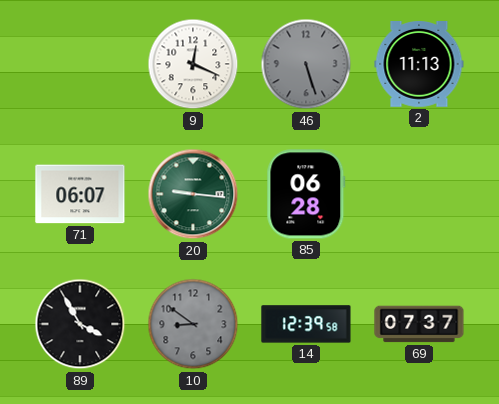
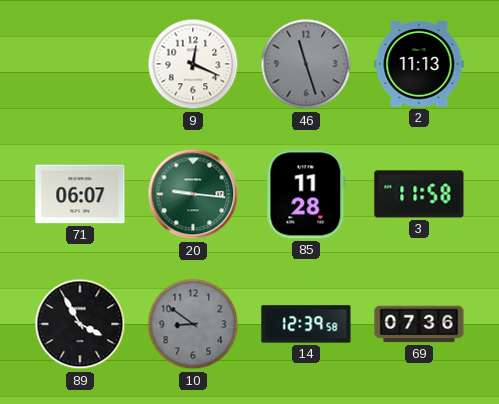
46: 5:27 -> 11:27
85: 06:28 -> 11:28
3: none -> 11:58
69: 07:37 -> 07:36
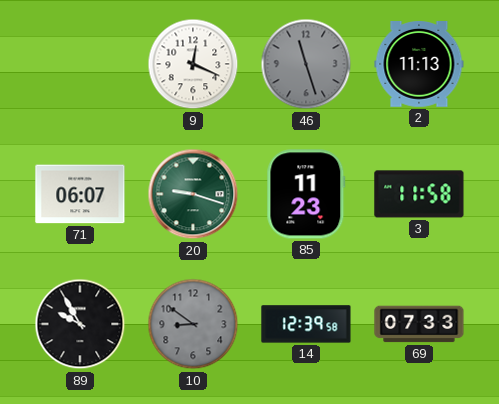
20: 9:16 -> 9:18
85: 11:28 -> 11:23
89: 3:55 -> 9:55
69: 07:36 -> 07:33
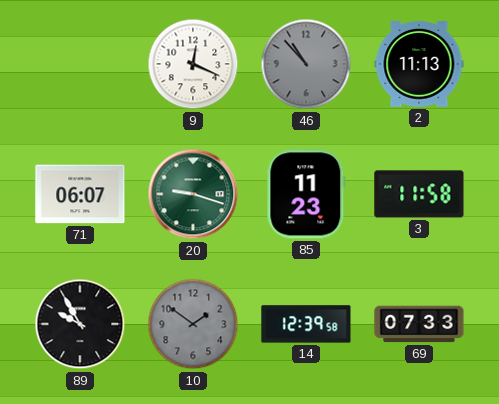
46: 11:27 -> 10:53
10: 8:51 -> 1:51
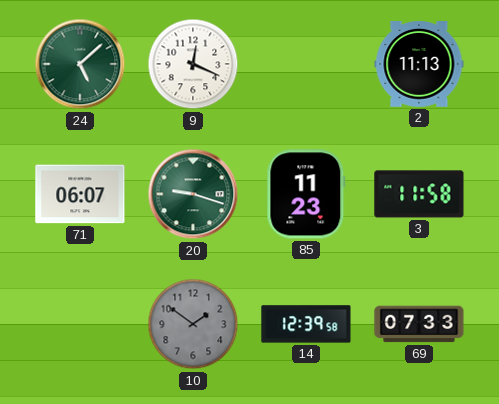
24: none -> 5:08
46: 10:53 -> none
89: 9:55 -> none
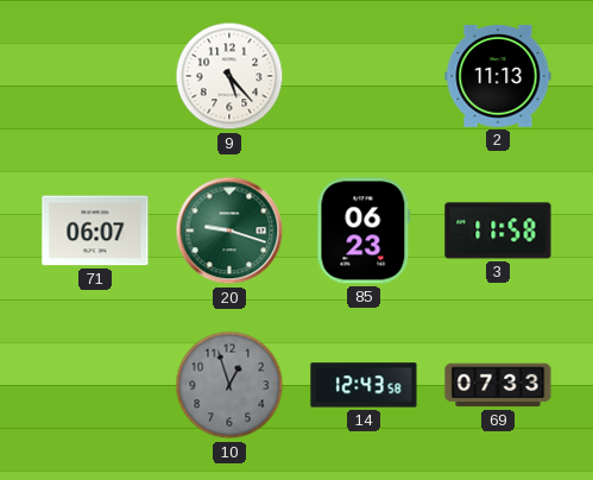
24: 5:08 -> none
9: 12:19 -> 5:23
85: 11:23 -> 06:23
10: 1:51 -> 12:57
14: 12:39 -> 12:43
